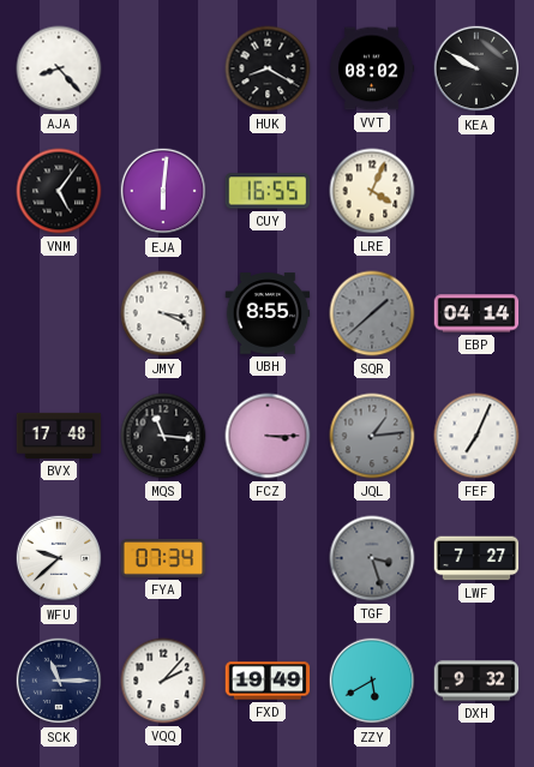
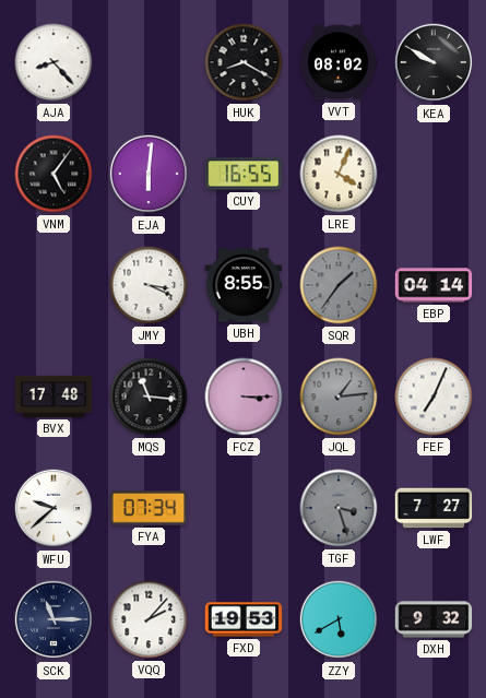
SQR: 1:38 -> 1:36
FXD: 19:49 -> 19:53
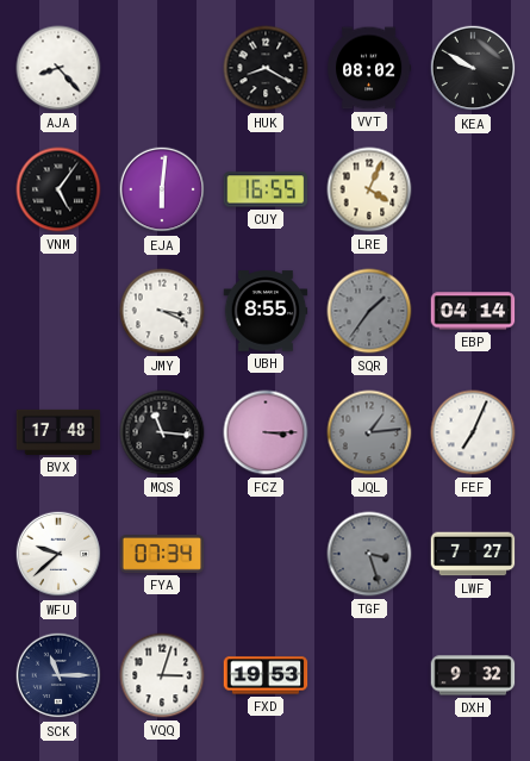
VQQ: 2:07 -> 3:03
ZZY: 5:40 -> none
